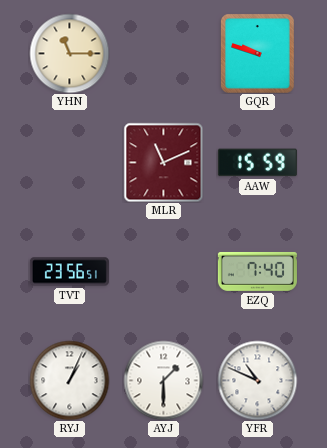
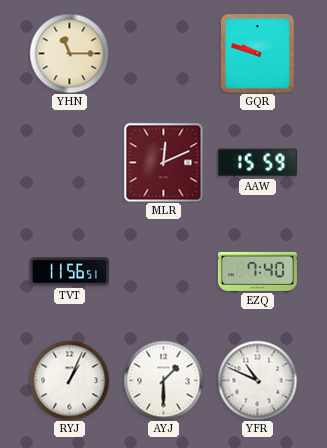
MLR: 11:11 -> 12:11
TVT: 23:56 -> 11:56
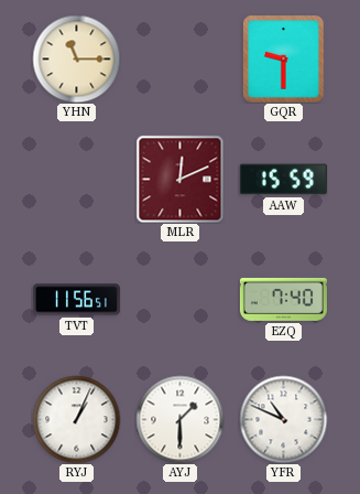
GQR: 9:48 -> 9:30
